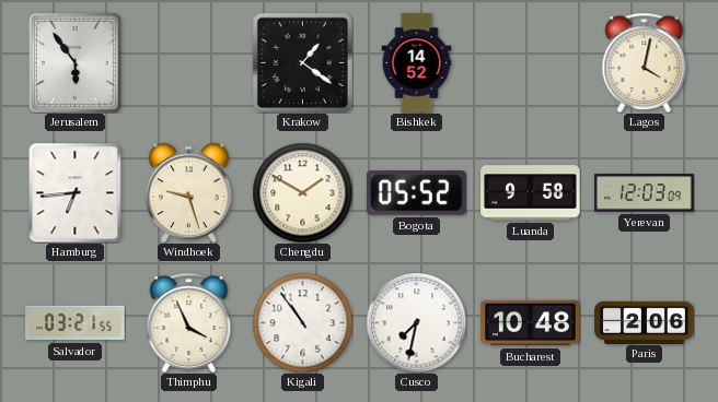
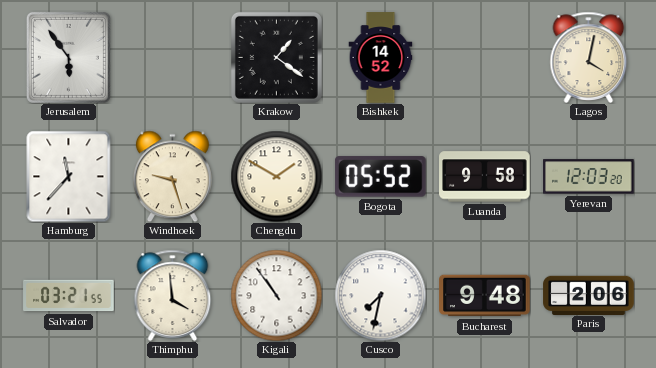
Hamburg: 6:44 -> 11:37
Yerevan: 12:03:09 -> 12:03:20
Thimphu: 3:56 -> 3:59
Bucharest: 10:48 -> 9:48
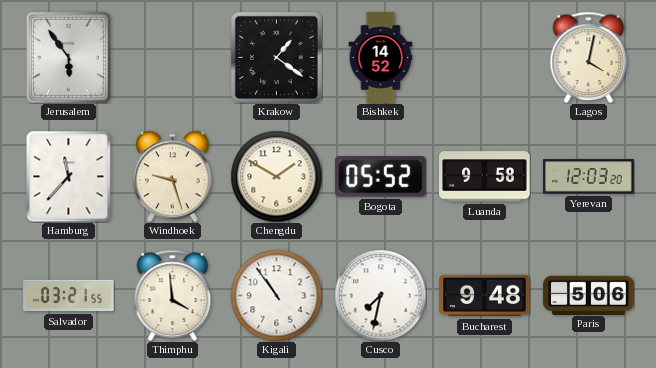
Paris: 2:06 -> 5:06
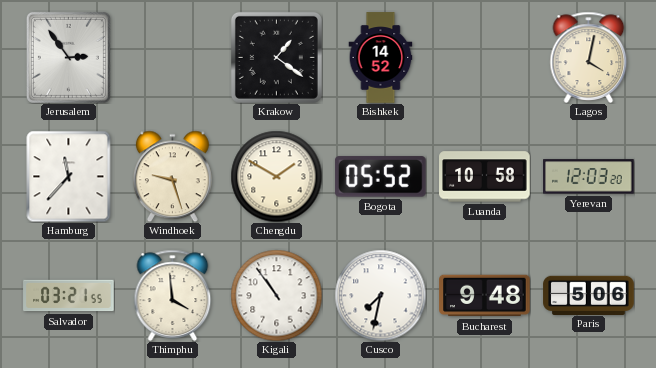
Jerusalem: 5:54 -> 2:54
Luanda: 9:58 -> 10:58
